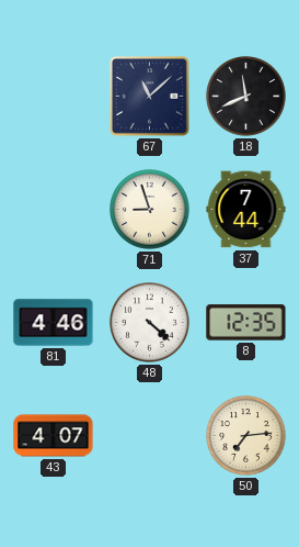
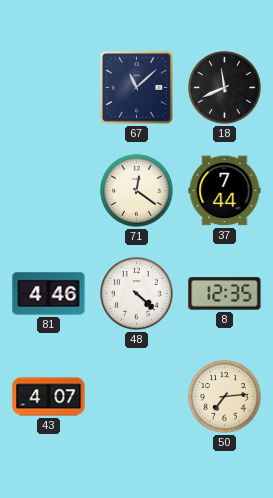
71: 8:57 -> 12:21
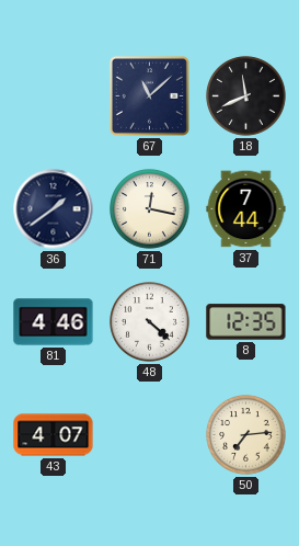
36: none -> 1:39
71: 12:21 -> 12:17
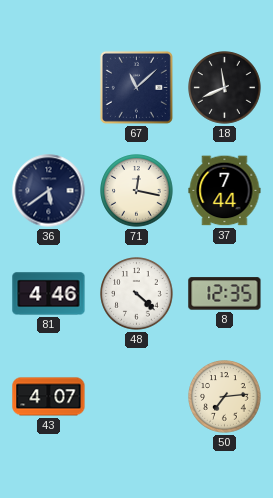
36: 1:39 -> 5:39
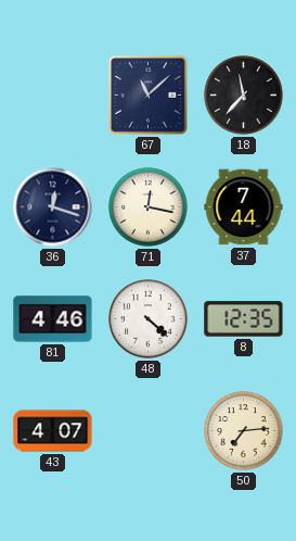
18: 11:41 -> 11:37
36: 5:39 -> 12:18
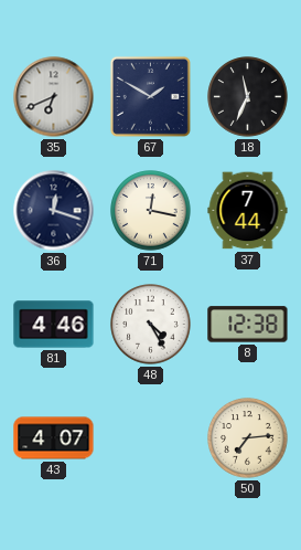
35: none -> 6:41
67: 11:08 -> 1:50
18: 11:37 -> 11:34
48: 4:22 -> 4:25
8: 12:35 -> 12:38
